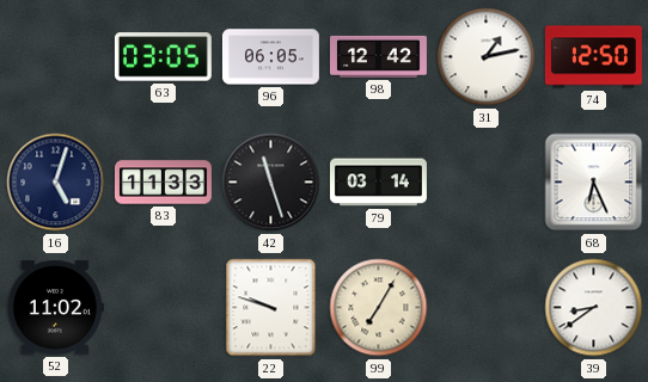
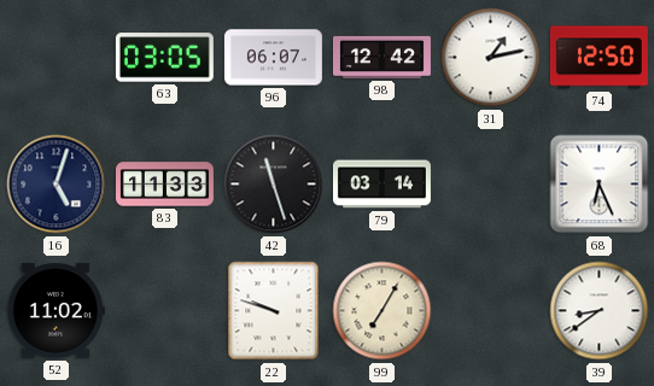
96: 06:05 -> 06:07
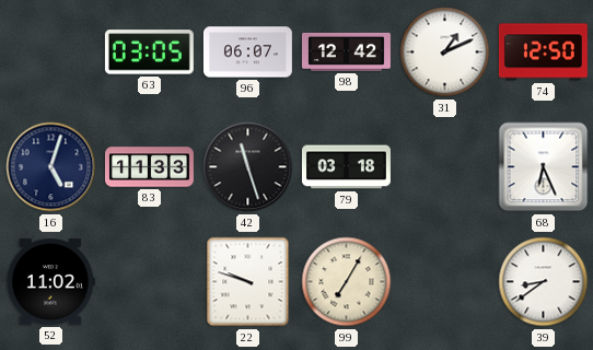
31: 1:13 -> 1:11
79: 03:14 -> 03:18
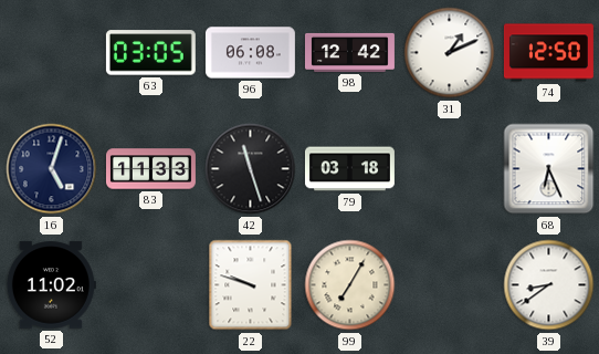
96: 06:07 -> 06:08
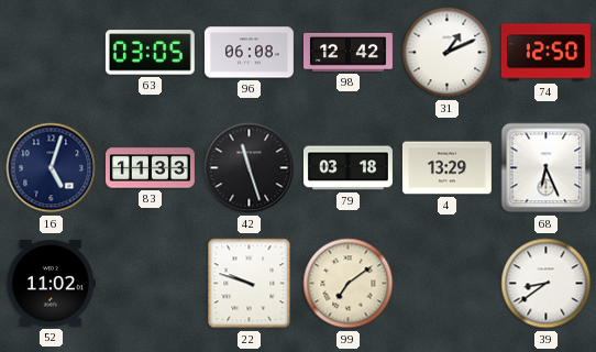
4: none -> 13:29
99: 7:05 -> 7:09
